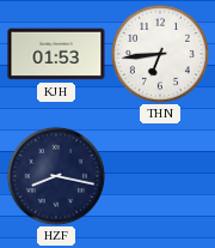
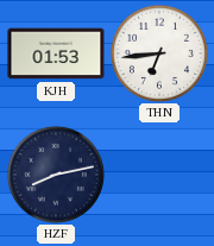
HZF: 8:17 -> 8:13
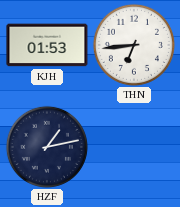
HZF: 8:13 -> 1:13
